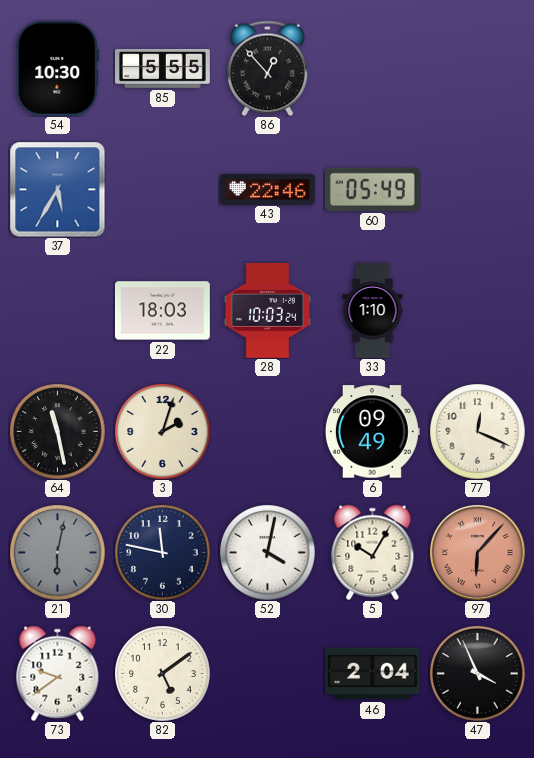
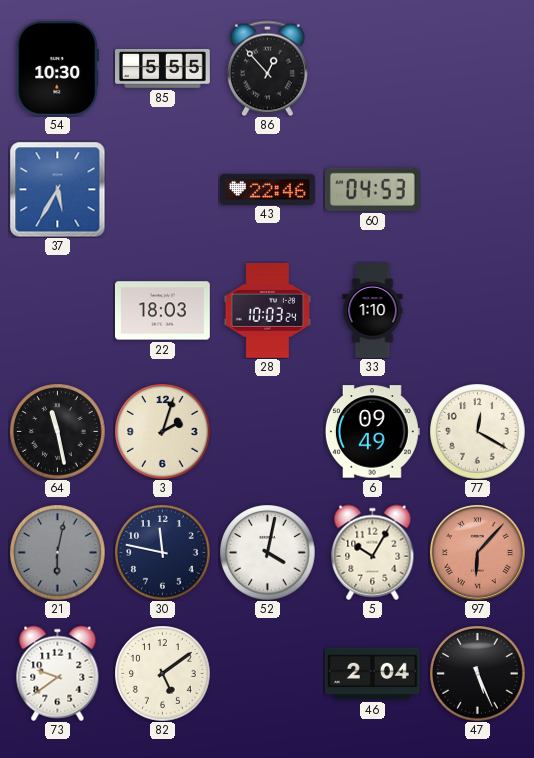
60: 05:49 -> 04:53
77: 12:19 -> 12:20
47: 3:56 -> 5:26
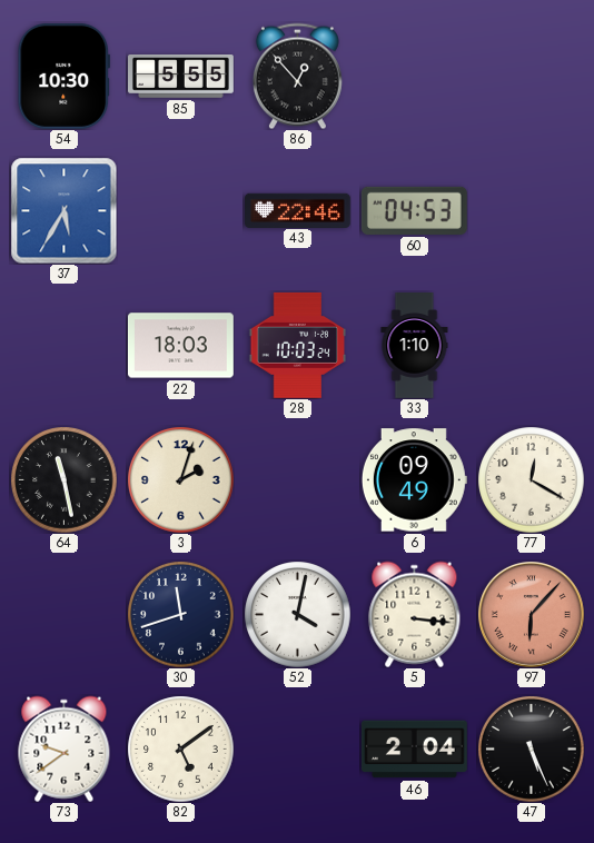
21: 6:02 -> none
30: 11:47 -> 11:42
5: 10:05 -> 3:16
